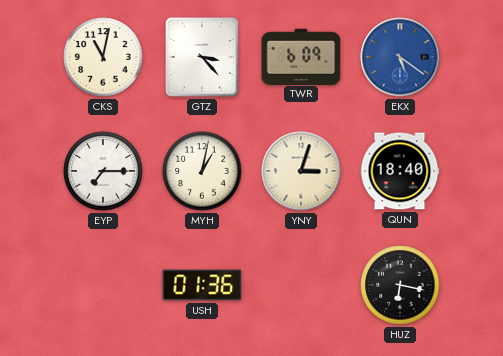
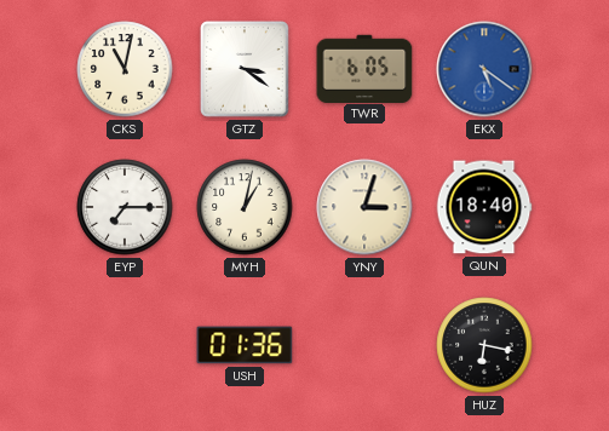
GTZ: 3:23 -> 3:21
TWR: 6:09 -> 6:05
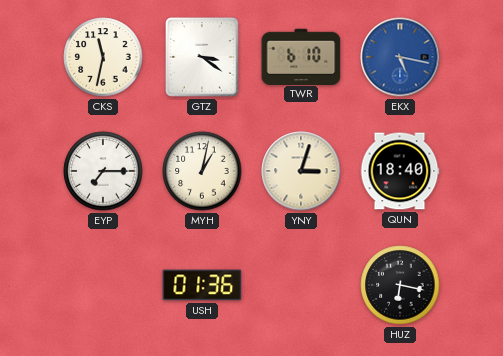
CKS: 11:02 -> 11:32
TWR: 6:05 -> 6:10
EKX: 5:21 -> 5:17
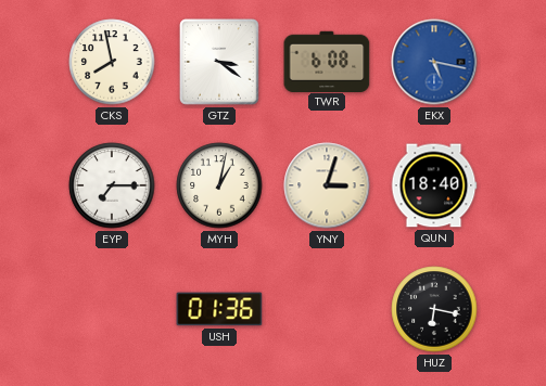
CKS: 11:32 -> 7:58
TWR: 6:10 -> 6:08
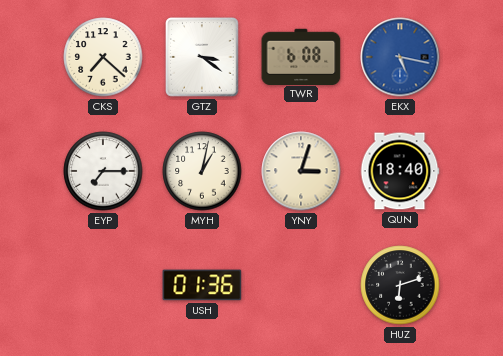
CKS: 7:58 -> 7:22
HUZ: 6:17 -> 6:12
